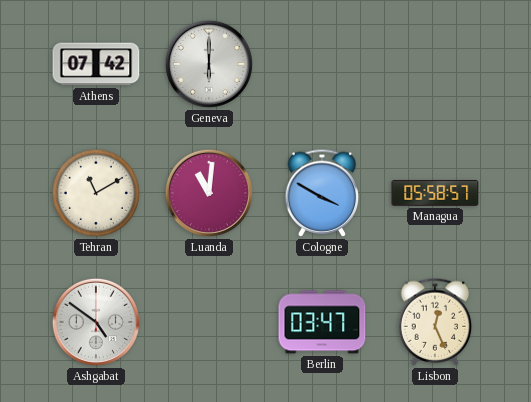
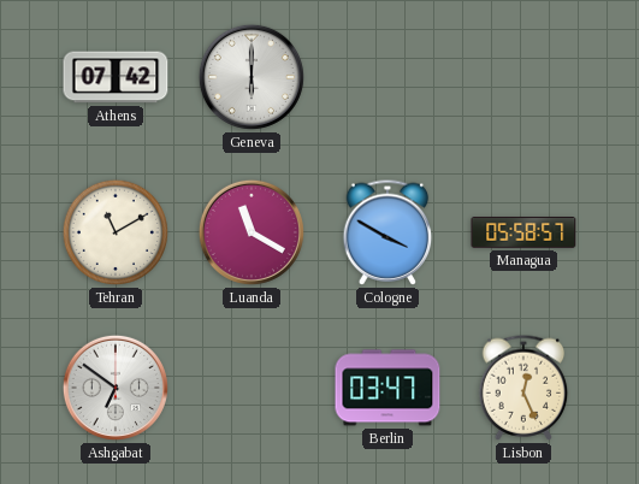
Luanda: 11:01 -> 11:20
Ashgabat: 4:51 -> 6:51
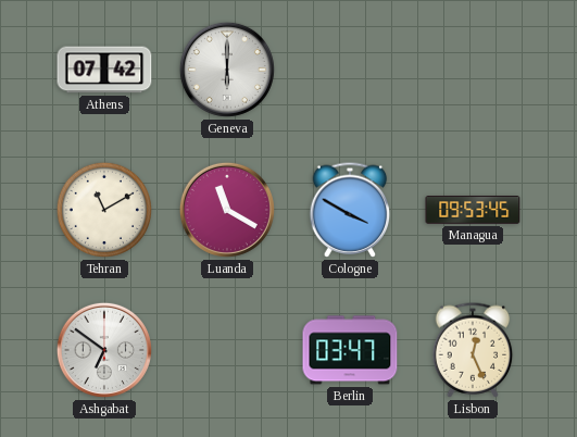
Managua: 05:58 -> 09:53
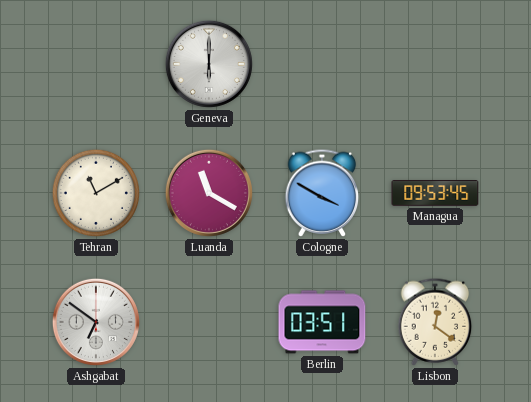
Athens: 07:42 -> none
Berlin: 03:47 -> 03:51
Lisbon: 12:26 -> 12:21
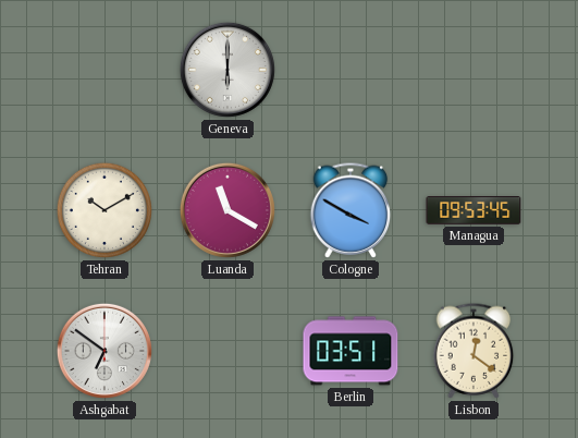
Tehran: 11:10 -> 10:10
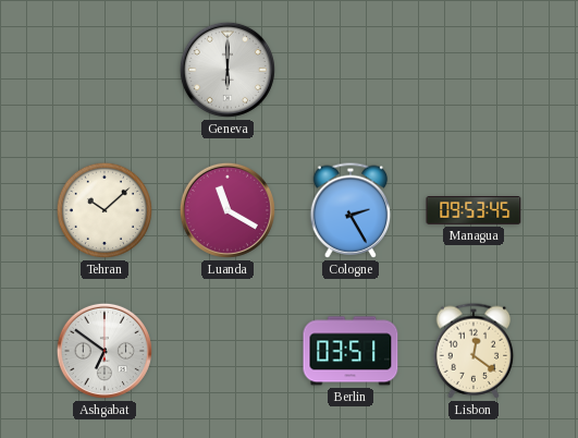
Tehran: 10:10 -> 10:08
Cologne: 3:50 -> 2:25
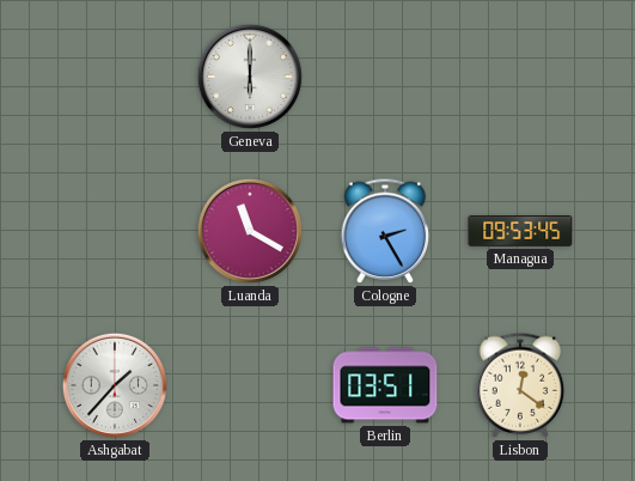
Tehran: 10:08 -> none
Ashgabat: 6:51 -> 1:37
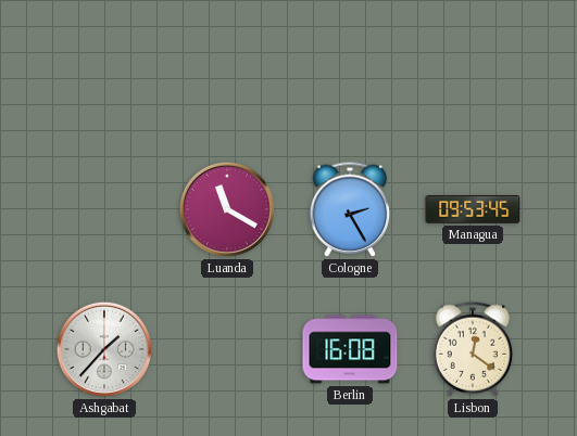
Geneva: 6:00 -> none
Berlin: 03:51 -> 16:08
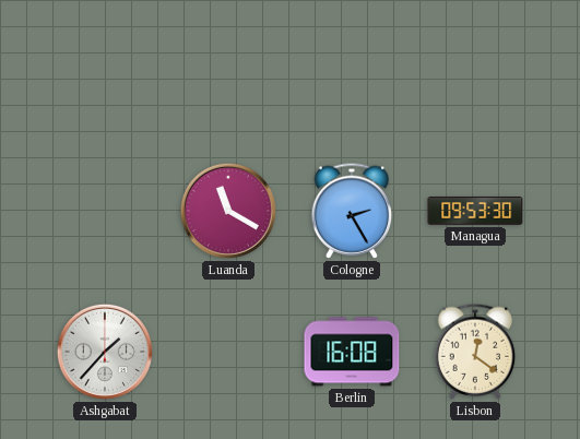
Managua: 09:53:45 -> 09:53:30
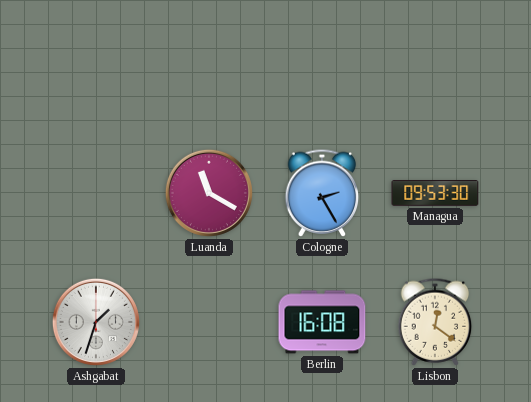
Ashgabat: 1:37 -> 1:33
